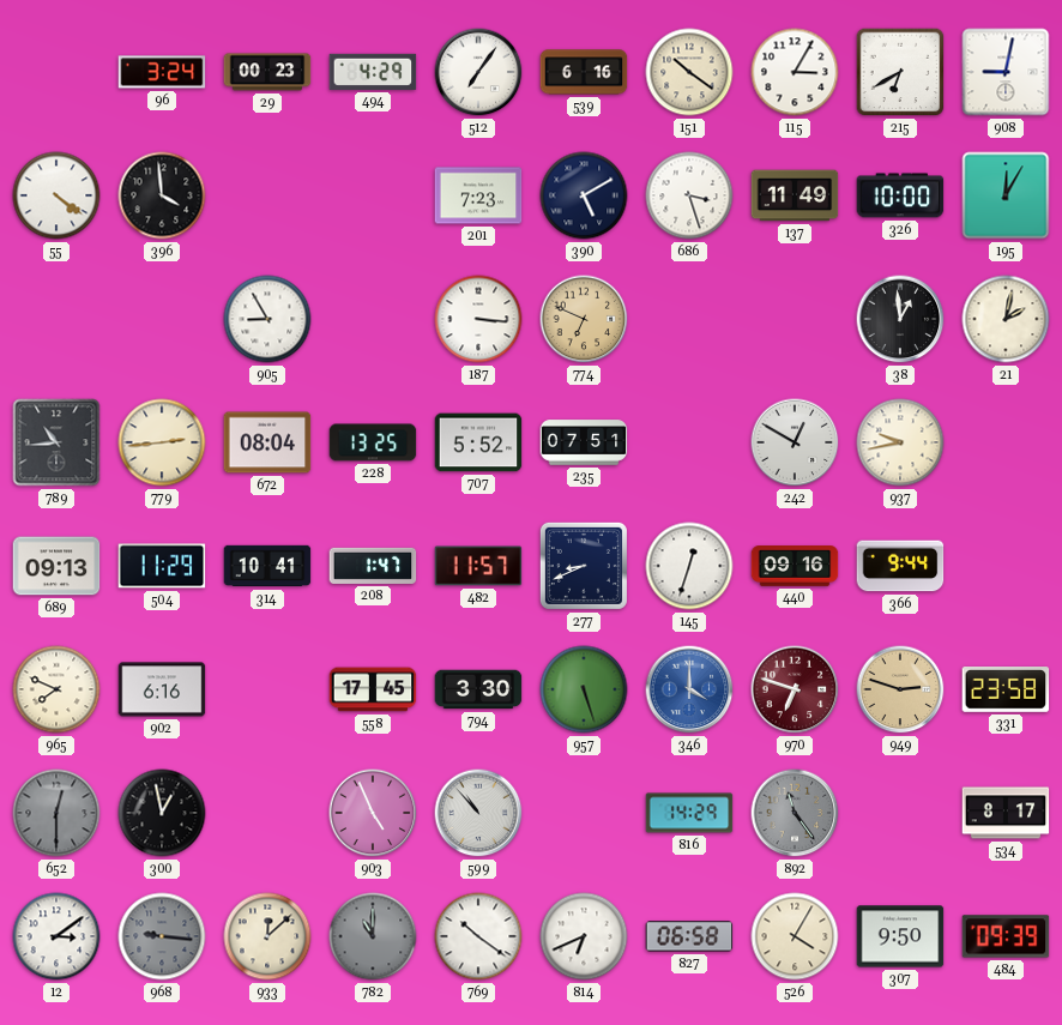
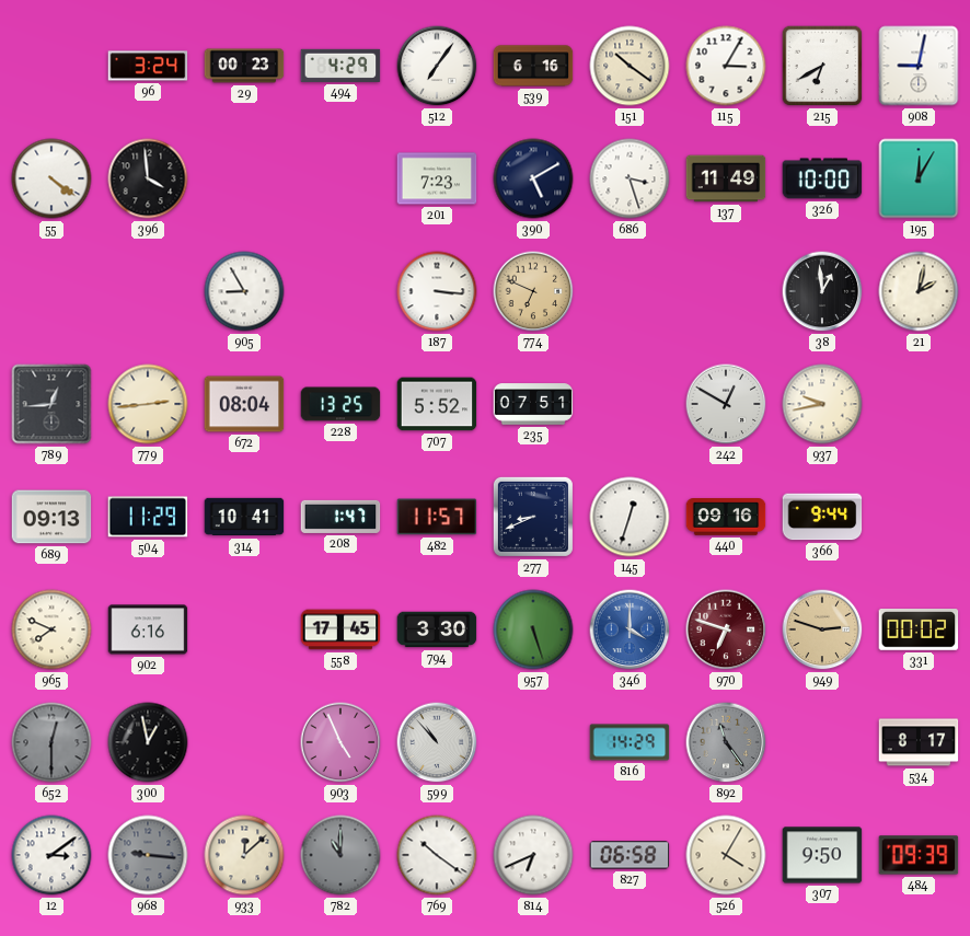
789: 10:44 -> 12:44
331: 23:58 -> 00:02
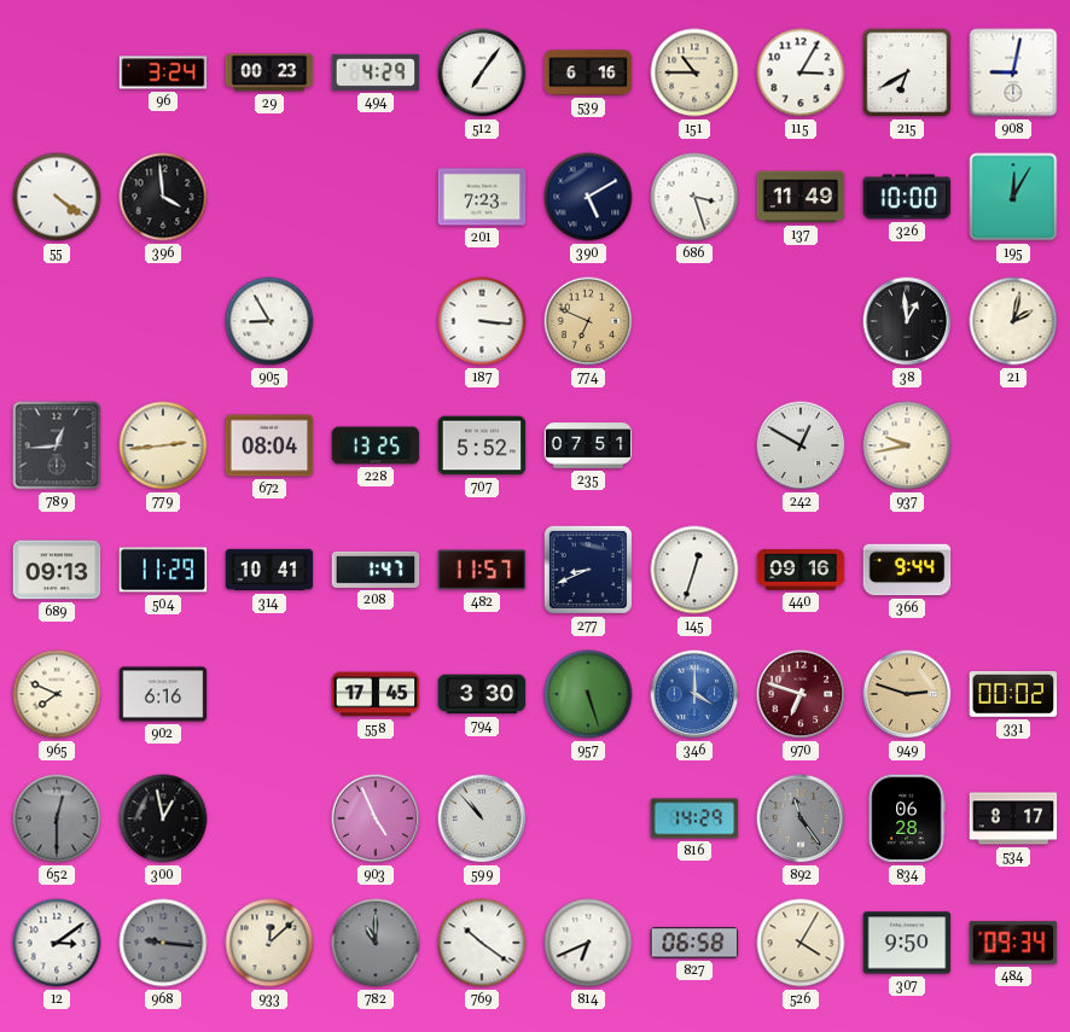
151: 10:21 -> 10:45
834: none -> 06:28
484: 09:39 -> 09:34
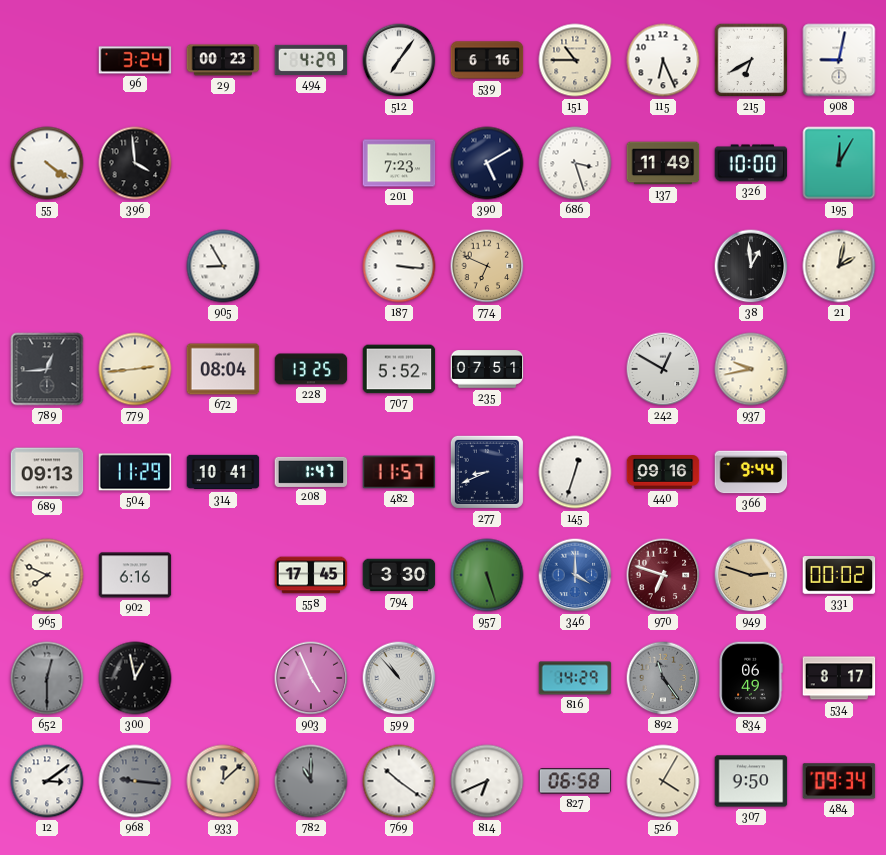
115: 3:05 -> 6:26
834: 06:28 -> 06:49
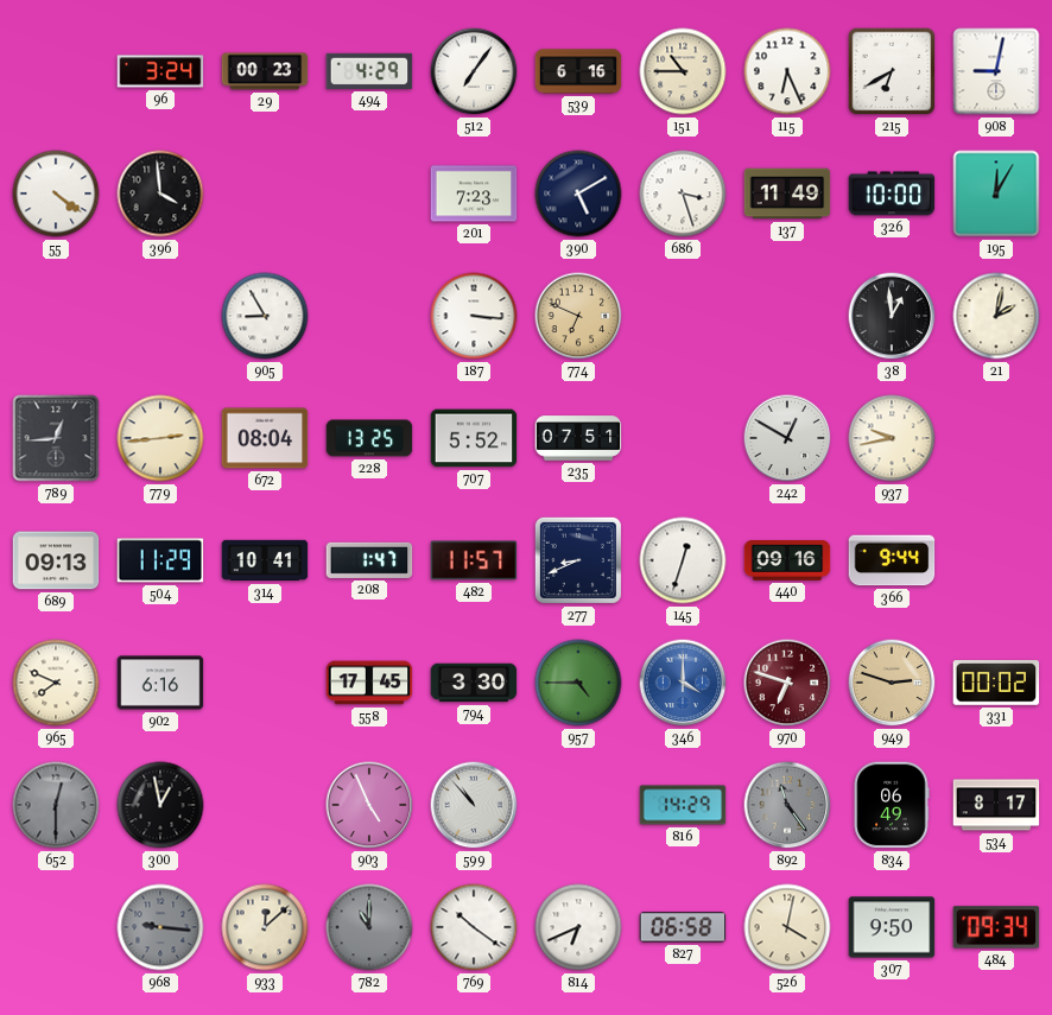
957: 5:27 -> 4:45
12: 3:09 -> none
526: 4:05 -> 4:02
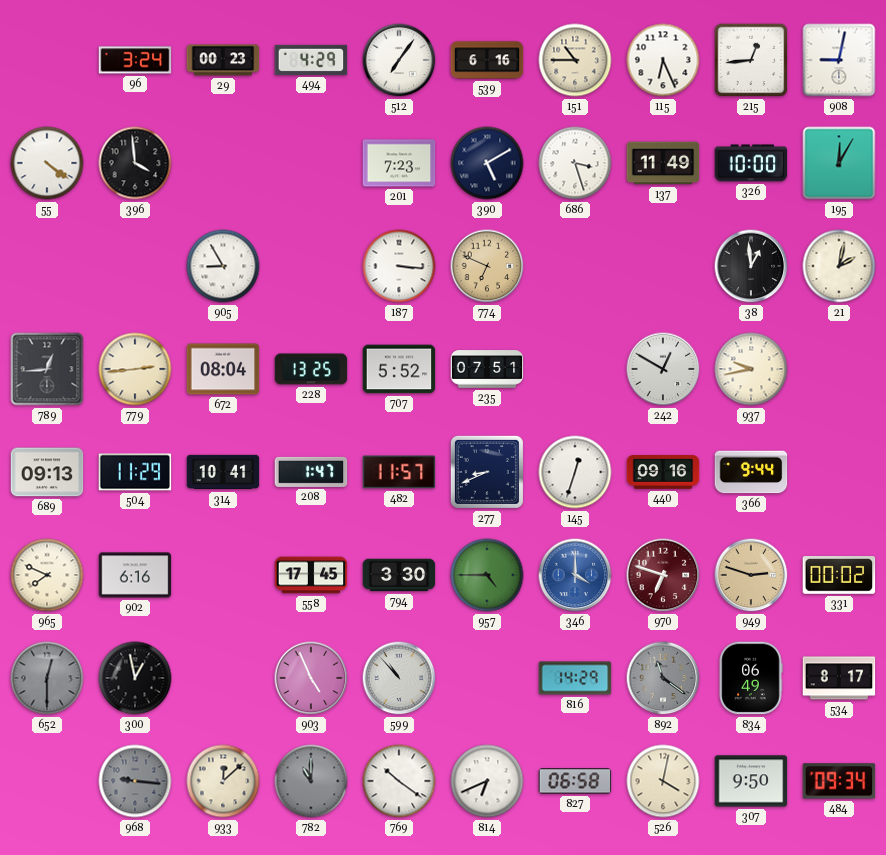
215: 6:40 -> 12:44
892: 11:24 -> 11:21
